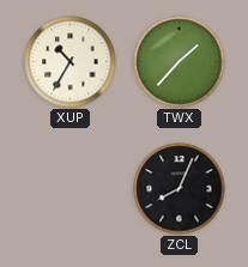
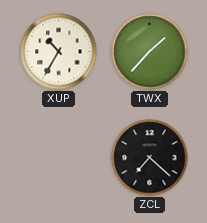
ZCL: 8:04 -> 7:22
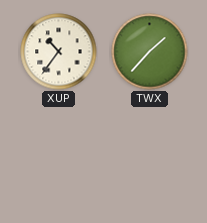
XUP: 10:35 -> 10:36
ZCL: 7:22 -> none
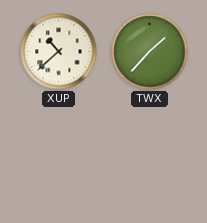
XUP: 10:36 -> 10:38
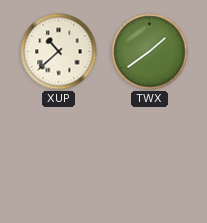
TWX: 1:37 -> 1:39
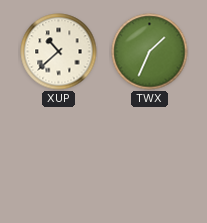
TWX: 1:39 -> 1:34
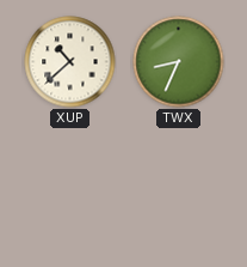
TWX: 1:34 -> 8:34
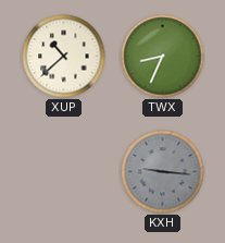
KXH: none -> 9:16
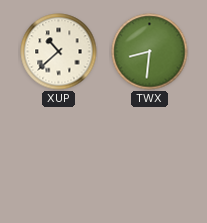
TWX: 8:34 -> 8:31
KXH: 9:16 -> none
